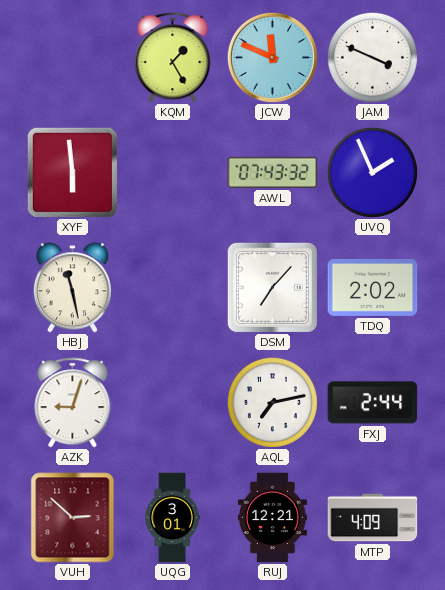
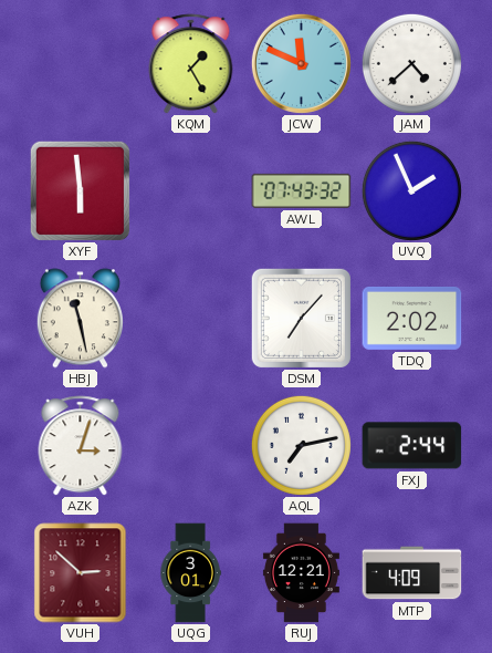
JAM: 3:49 -> 4:38
AZK: 9:03 -> 3:03
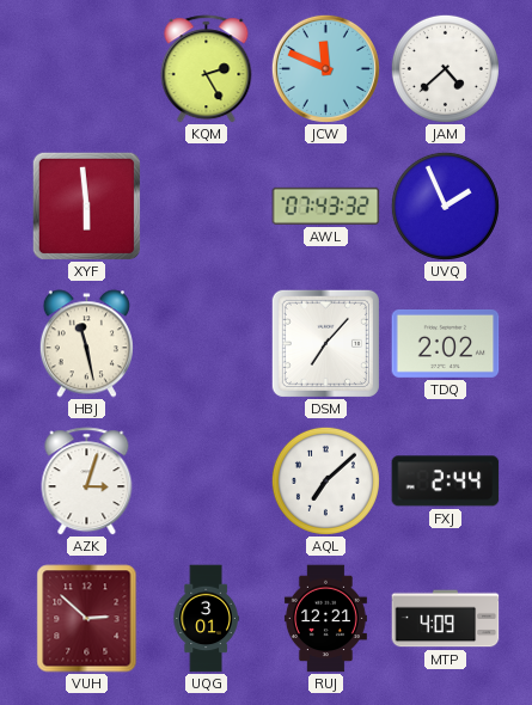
KQM: 1:25 -> 2:25
AQL: 7:13 -> 7:08
